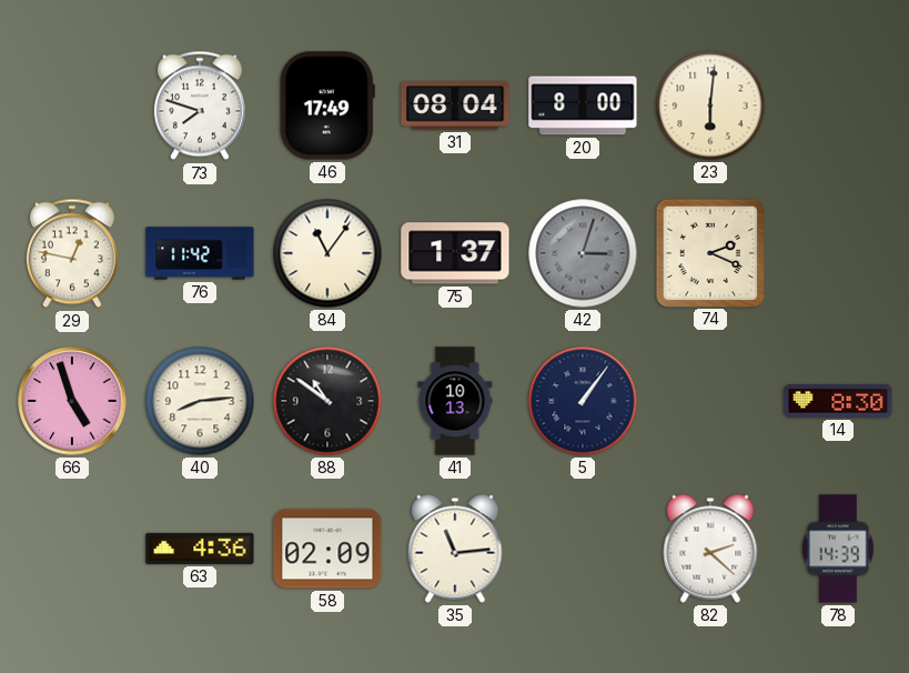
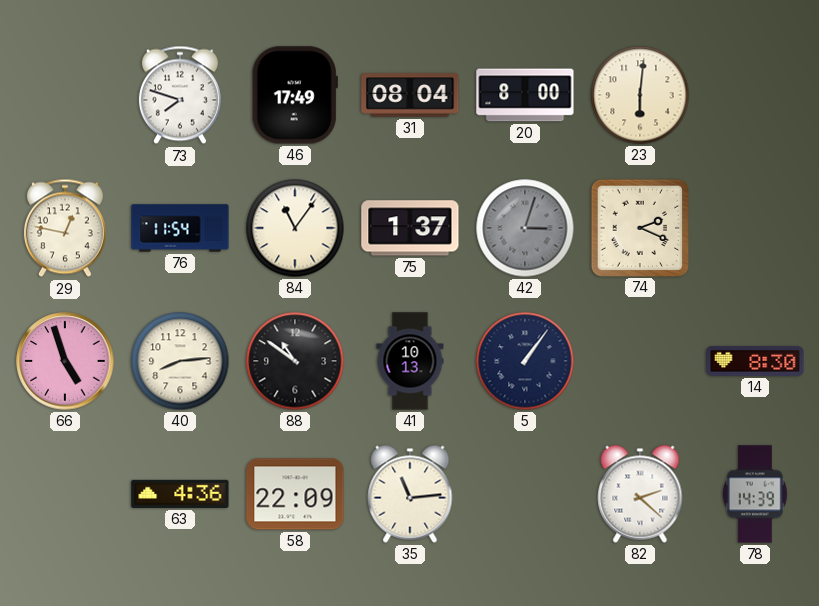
76: 11:42 -> 11:54
58: 02:09 -> 22:09
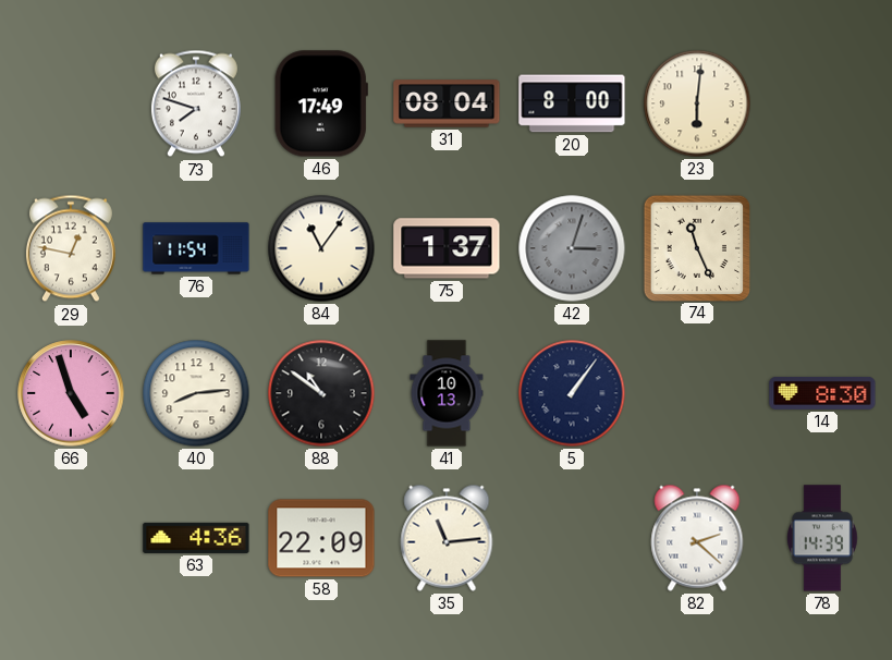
74: 2:19 -> 11:26
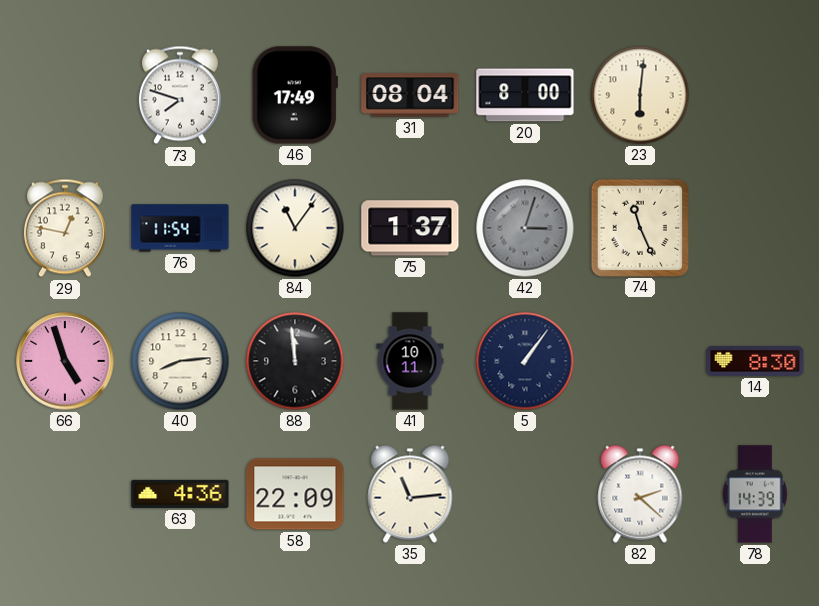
88: 10:51 -> 11:59
41: 10:13 -> 10:11
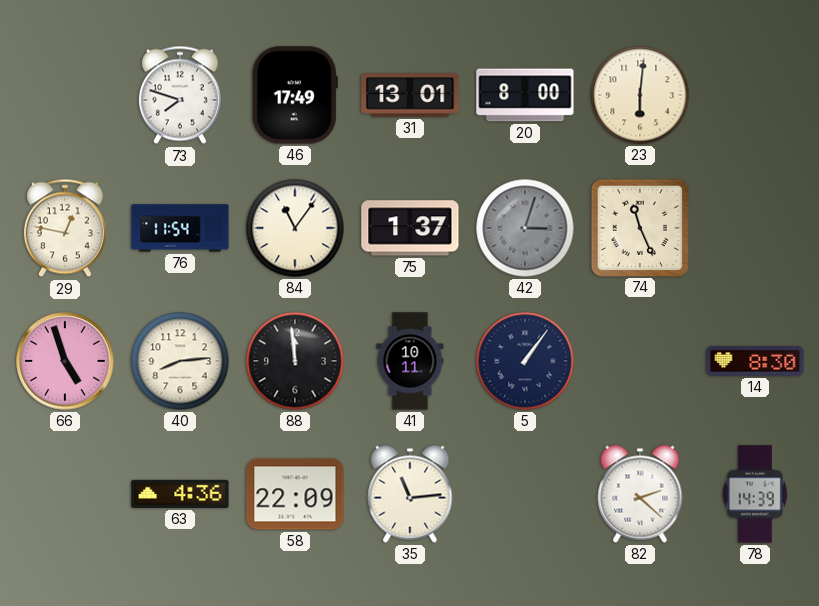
31: 08:04 -> 13:01
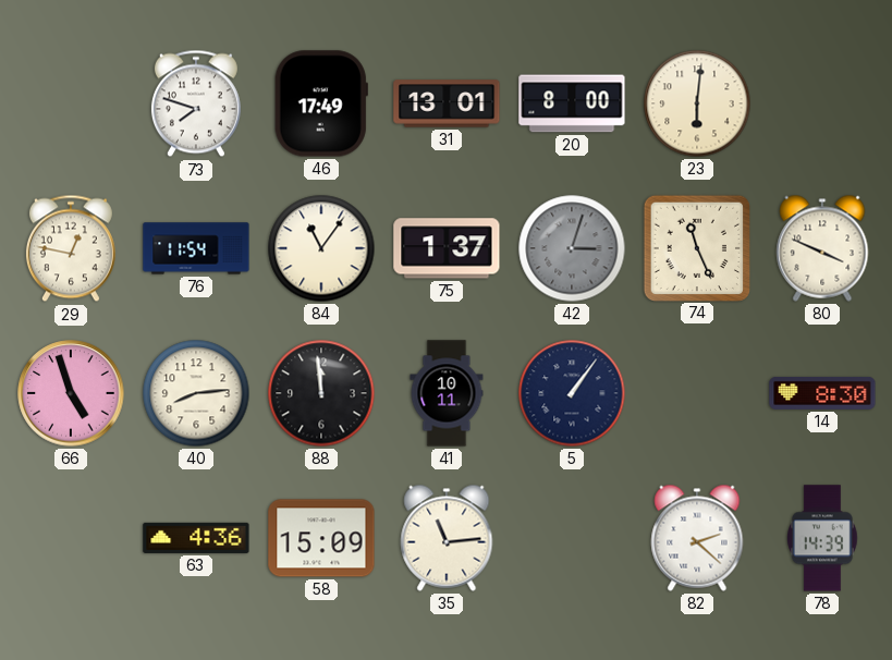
80: none -> 3:49
58: 22:09 -> 15:09
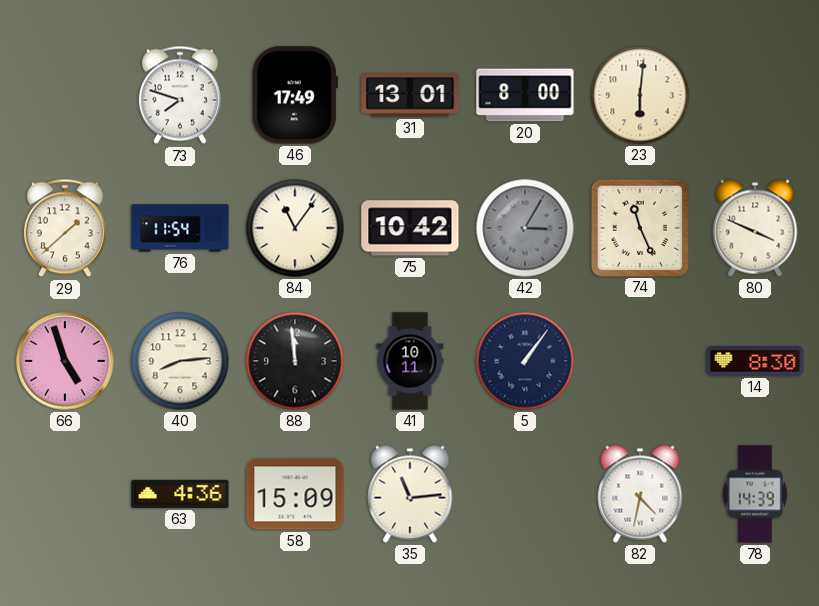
29: 12:47 -> 1:38
75: 1:37 -> 10:42
42: 3:03 -> 3:05
82: 2:22 -> 4:32
